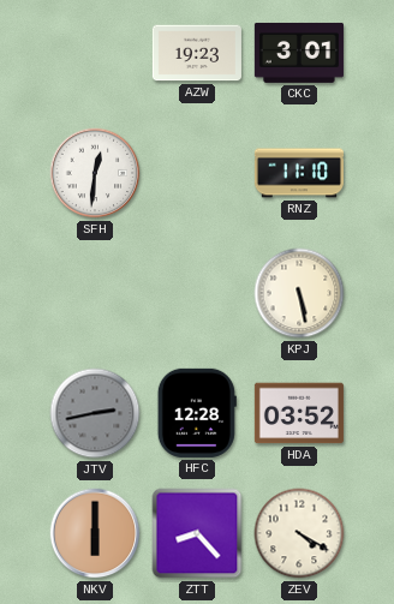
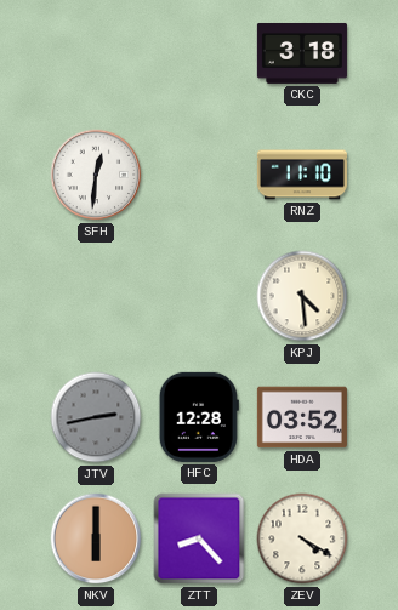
AZW: 19:23 -> none
CKC: 3:01 -> 3:18
KPJ: 5:28 -> 4:29
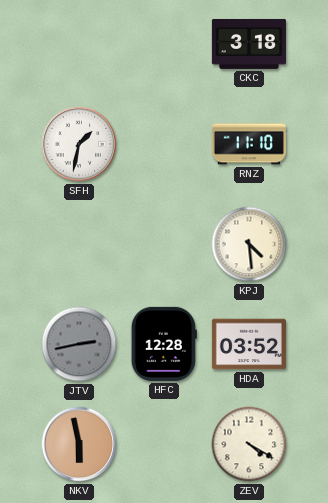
SFH: 12:31 -> 1:32
NKV: 6:00 -> 5:58
ZTT: 8:23 -> none
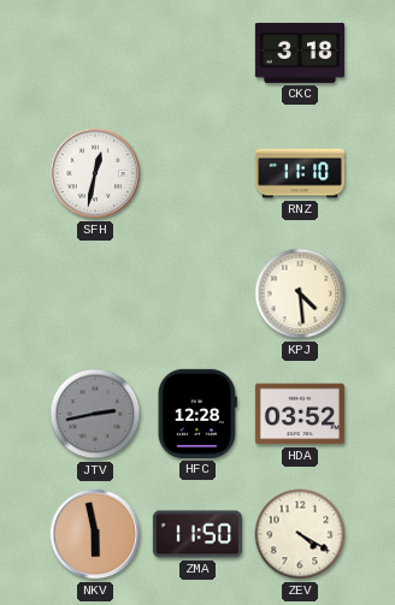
SFH: 1:32 -> 12:32
ZMA: none -> 11:50
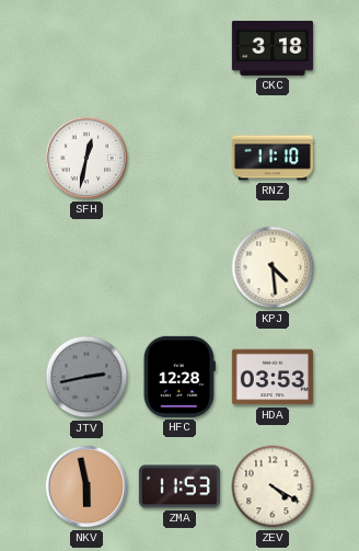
HDA: 03:52 -> 03:53
ZMA: 11:50 -> 11:53
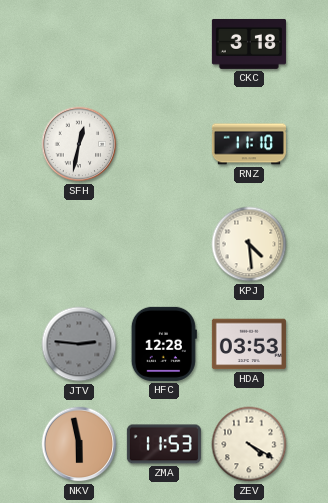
JTV: 2:43 -> 2:46
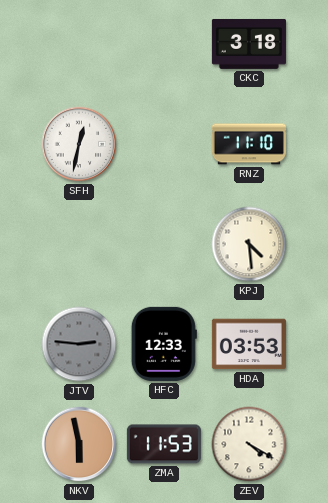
HFC: 12:28 -> 12:33
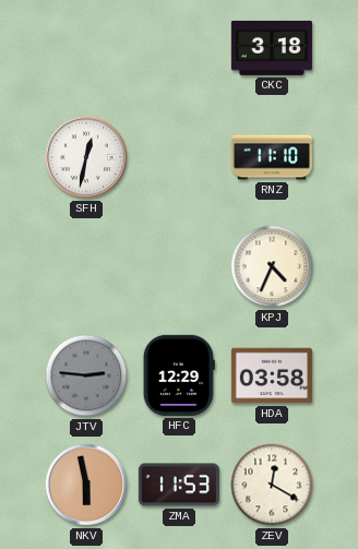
KPJ: 4:29 -> 4:34
HFC: 12:33 -> 12:29
HDA: 03:53 -> 03:58
ZEV: 4:20 -> 12:20
